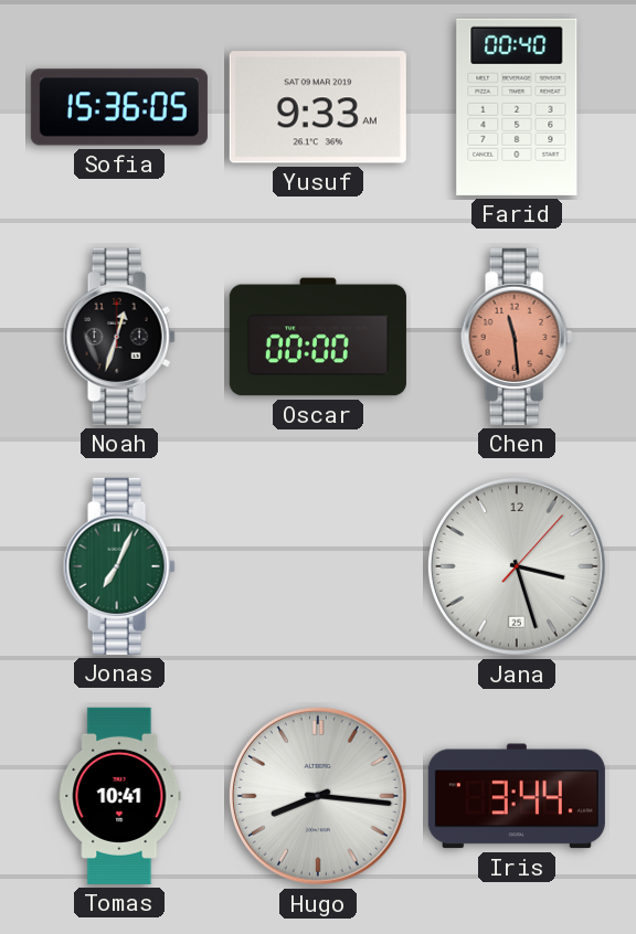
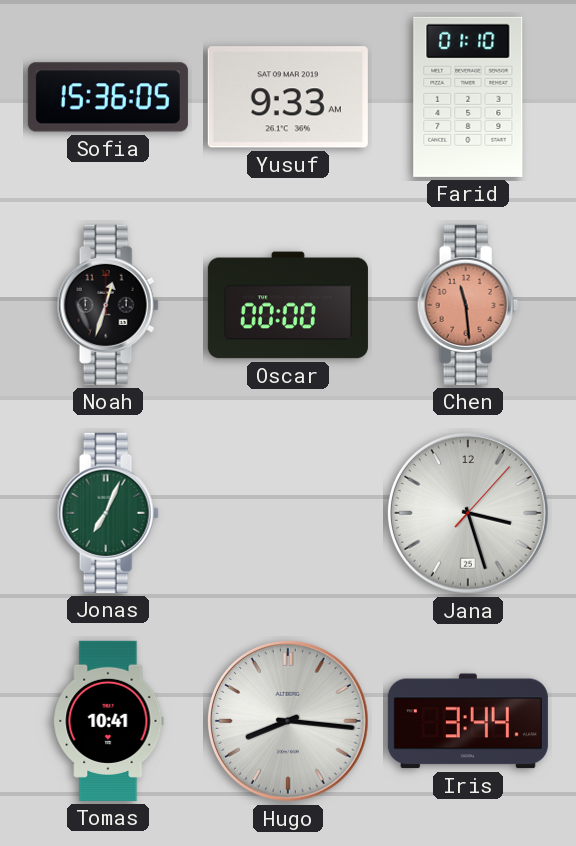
Farid: 00:40 -> 01:10
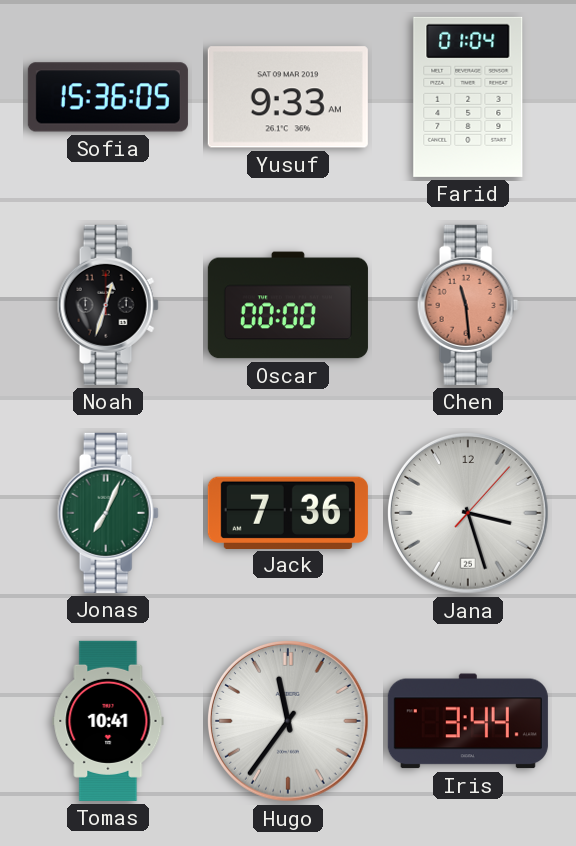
Farid: 01:10 -> 01:04
Jack: none -> 7:36
Hugo: 8:16 -> 11:36
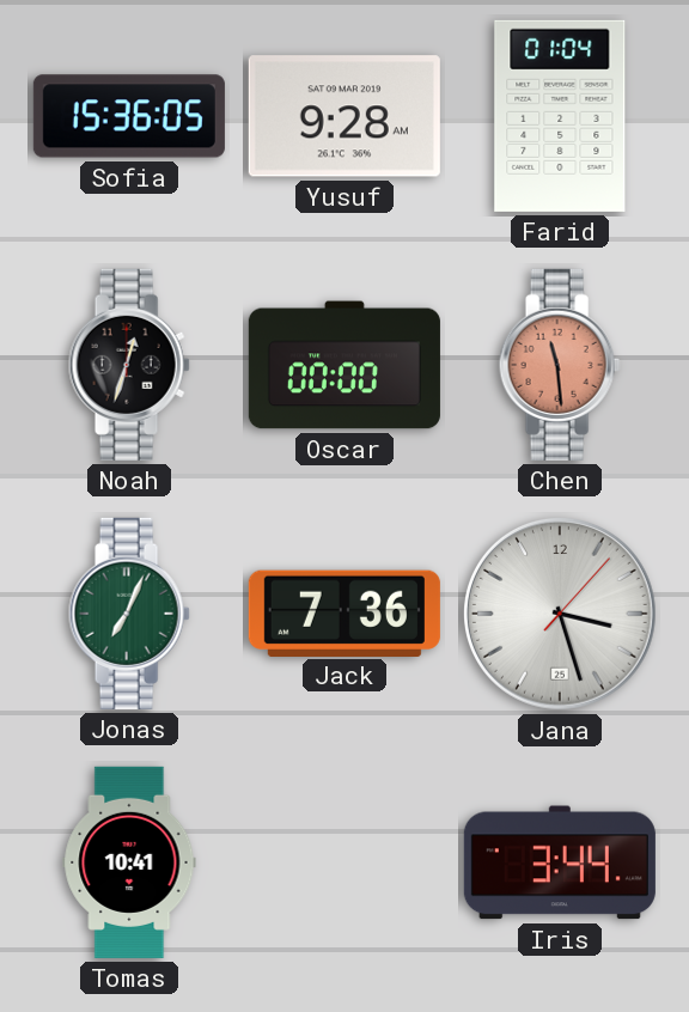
Yusuf: 9:33 -> 9:28
Hugo: 11:36 -> none
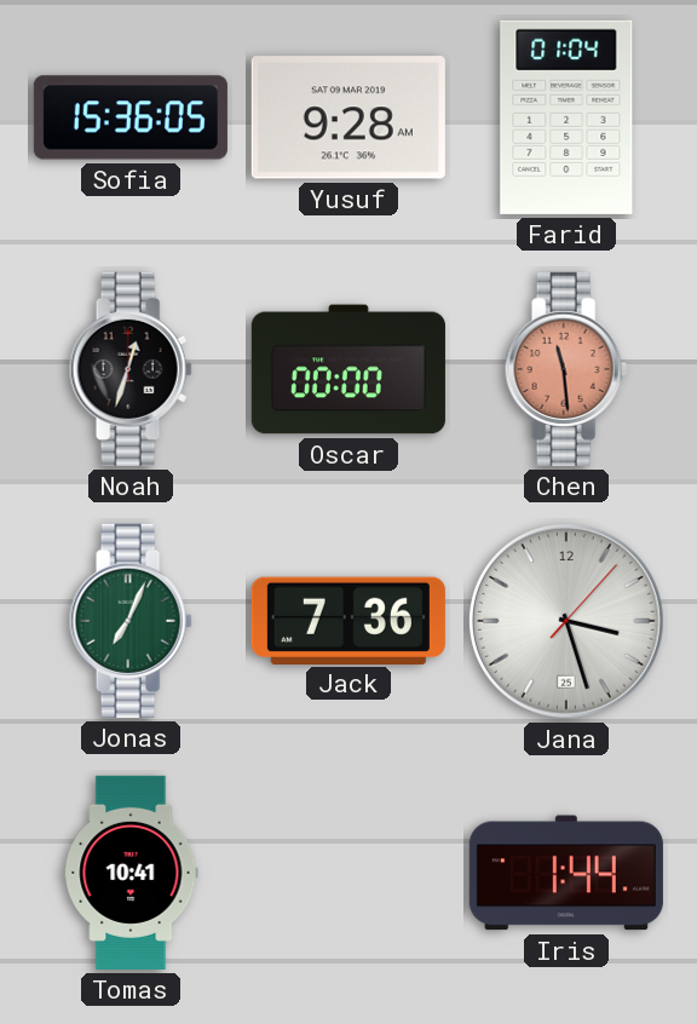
Iris: 3:44 -> 1:44
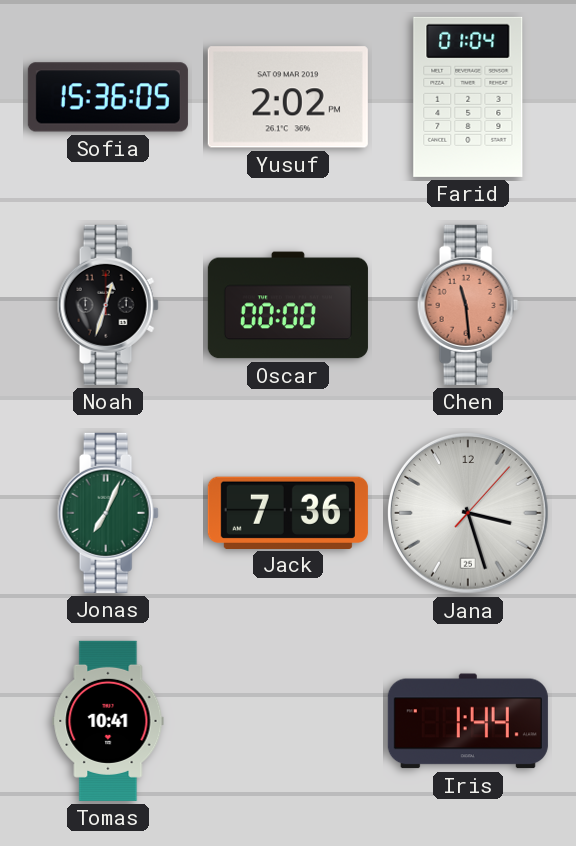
Yusuf: 9:28 -> 2:02
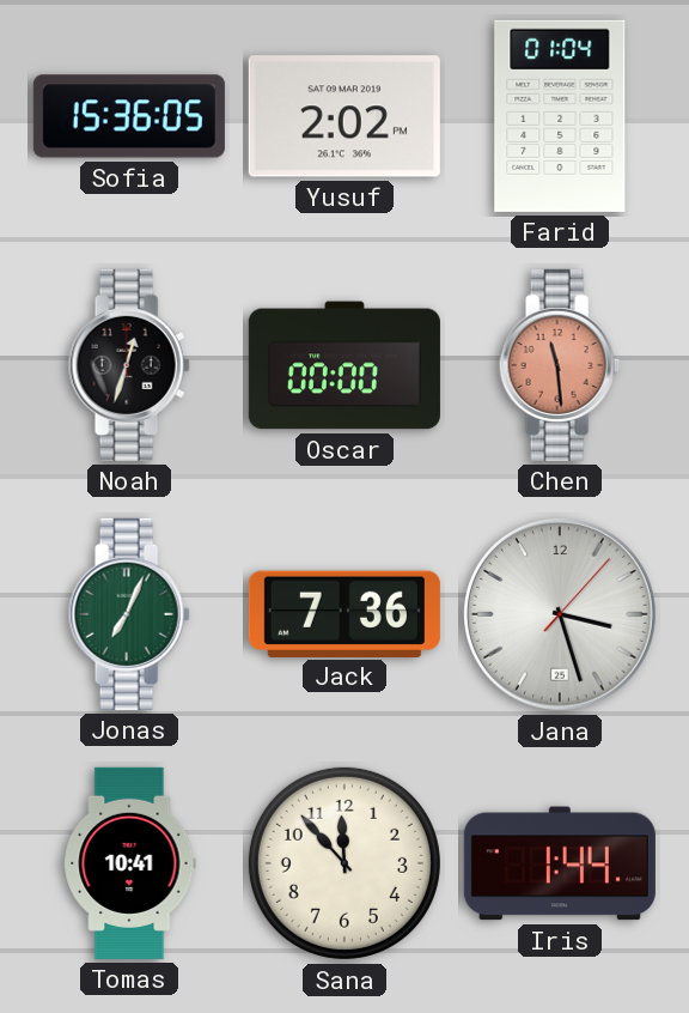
Sana: none -> 11:53
